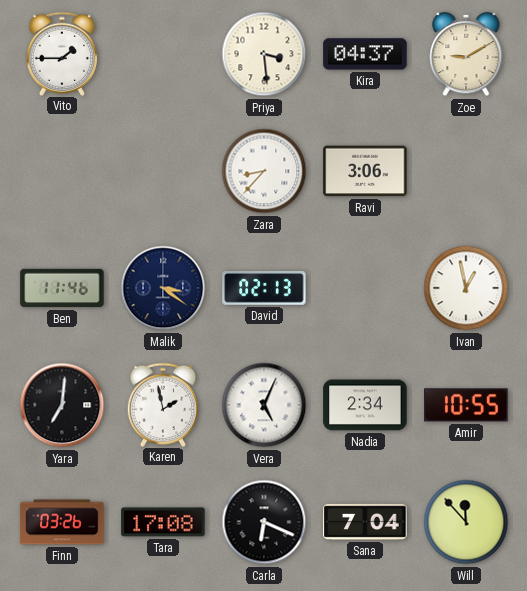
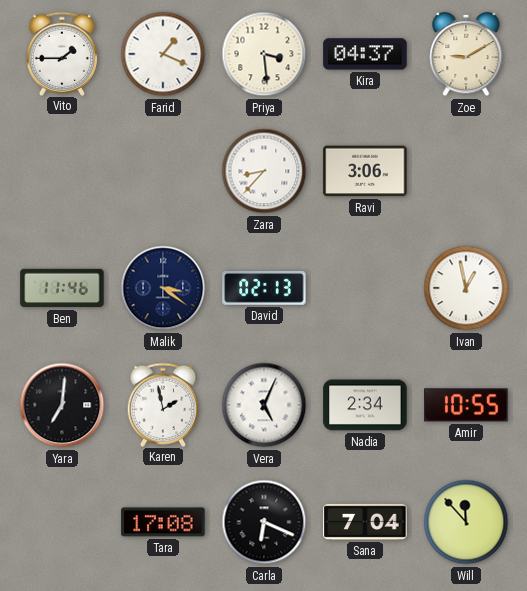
Farid: none -> 1:19
Finn: 03:26 -> none
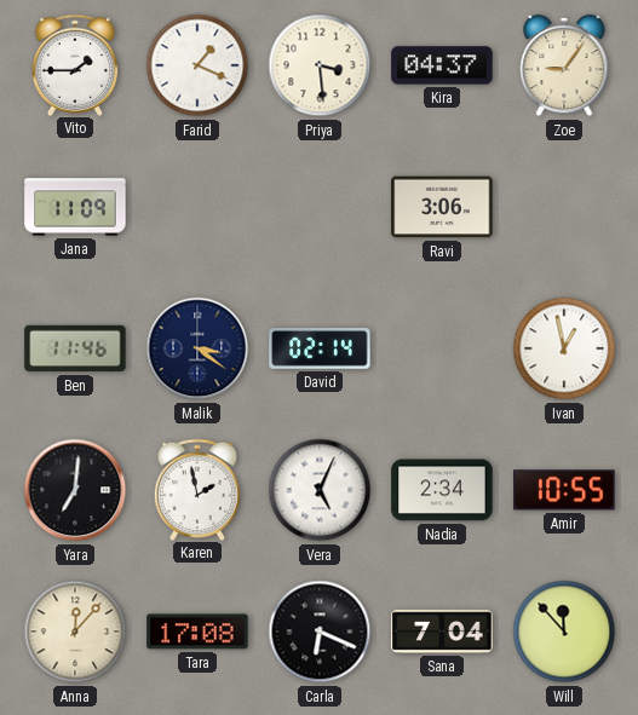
Zoe: 9:10 -> 9:06
Jana: none -> 11:09
Zara: 8:37 -> none
David: 02:13 -> 02:14
Anna: none -> 12:07
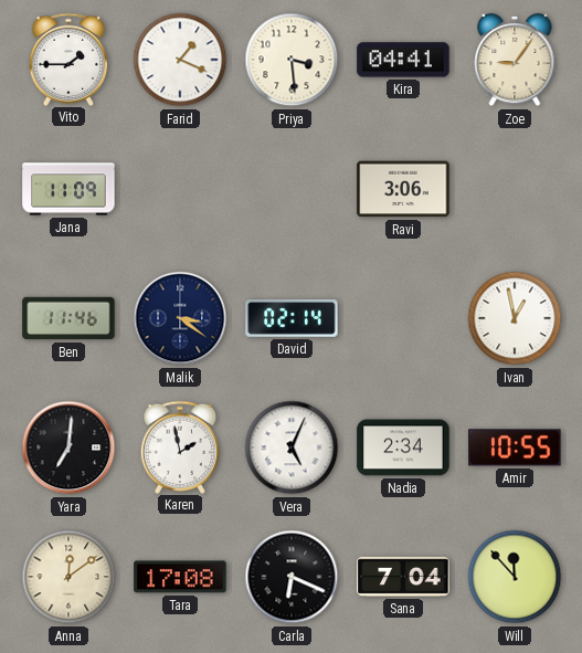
Kira: 04:37 -> 04:41
Anna: 12:07 -> 12:09
